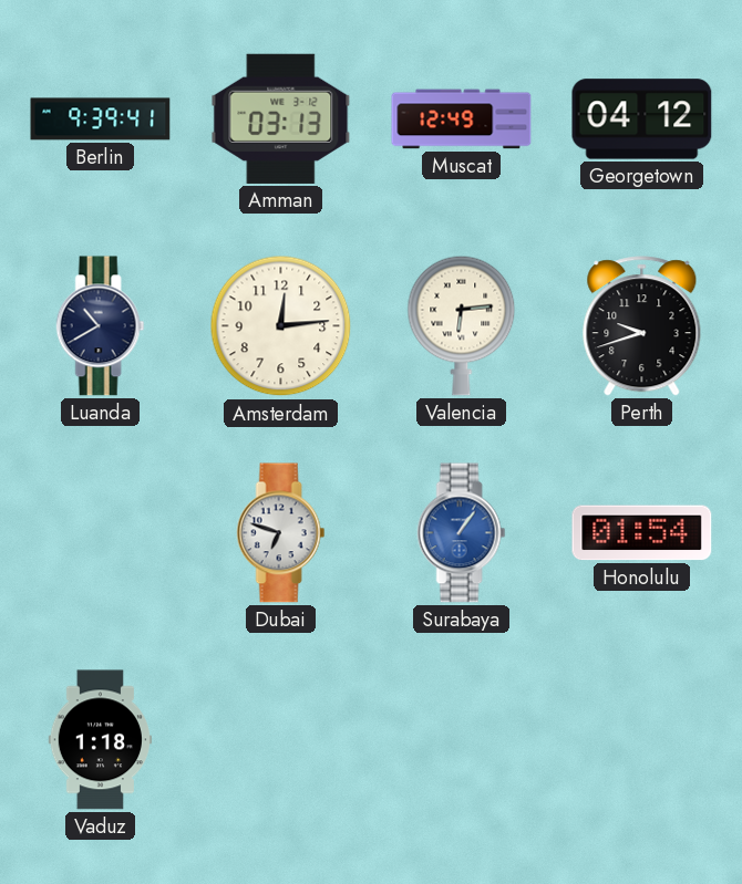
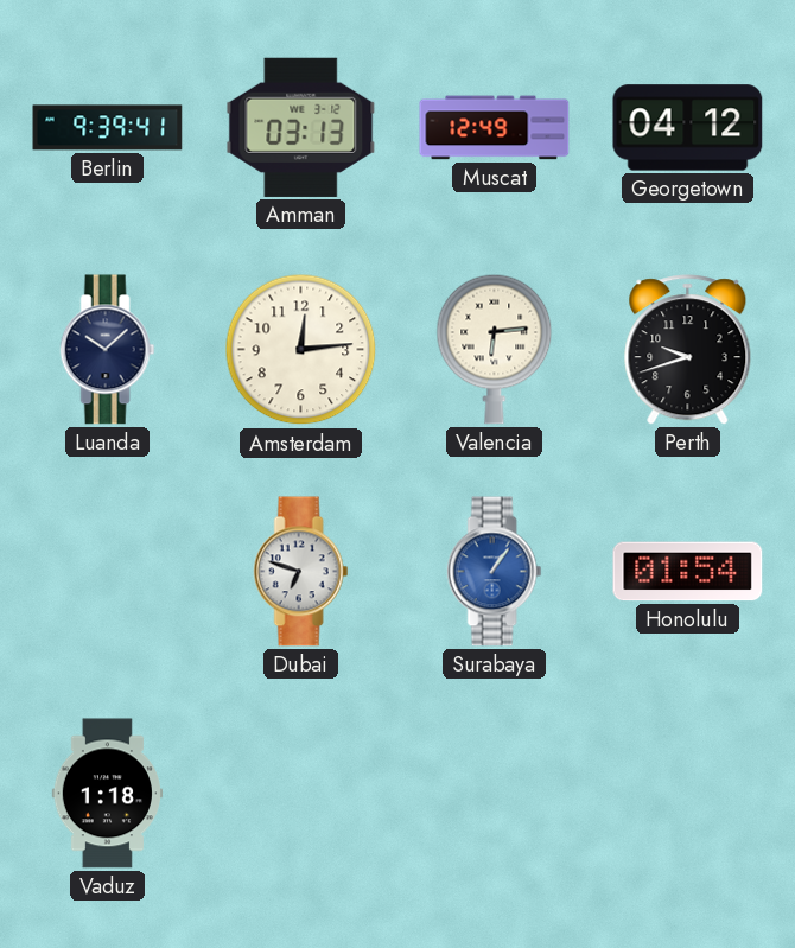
Luanda: 10:40 -> 10:08
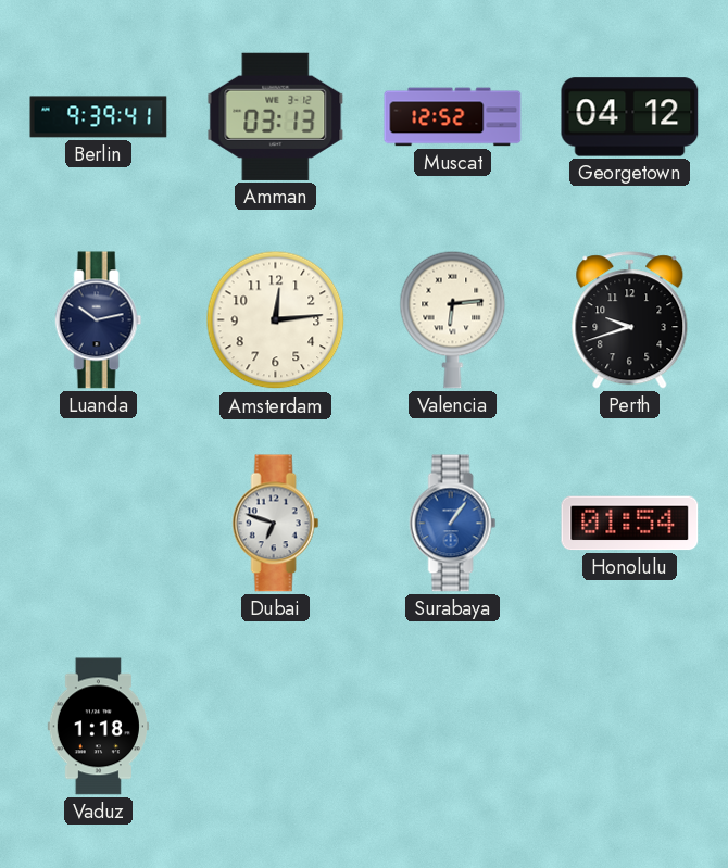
Muscat: 12:49 -> 12:52
Luanda: 10:08 -> 10:13
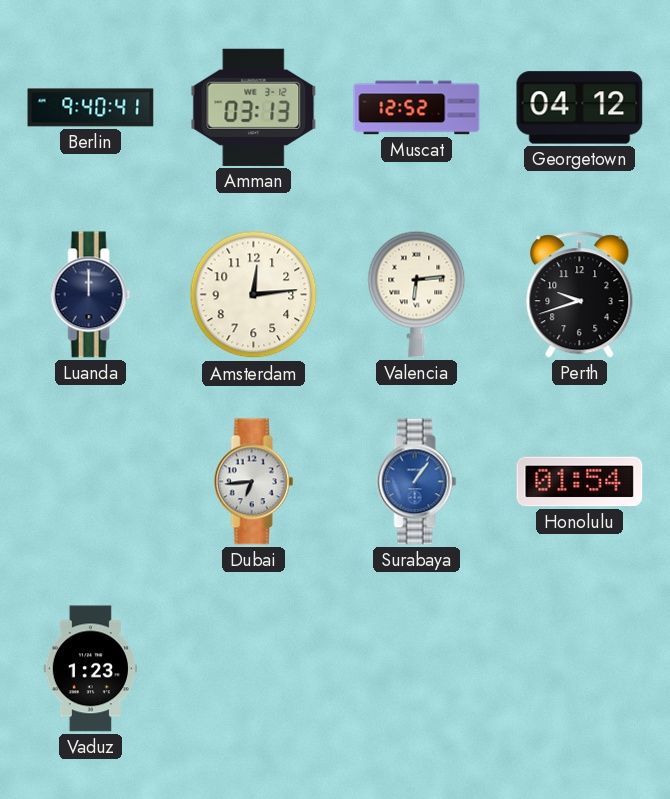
Berlin: 9:39 -> 9:40
Luanda: 10:13 -> 12:00
Dubai: 6:48 -> 6:44
Vaduz: 1:18 -> 1:23
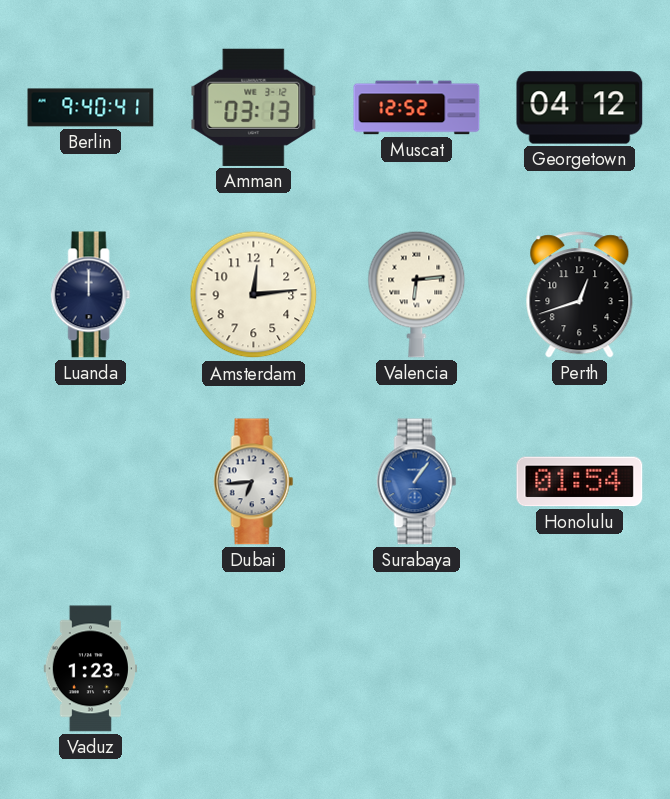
Perth: 9:42 -> 12:42
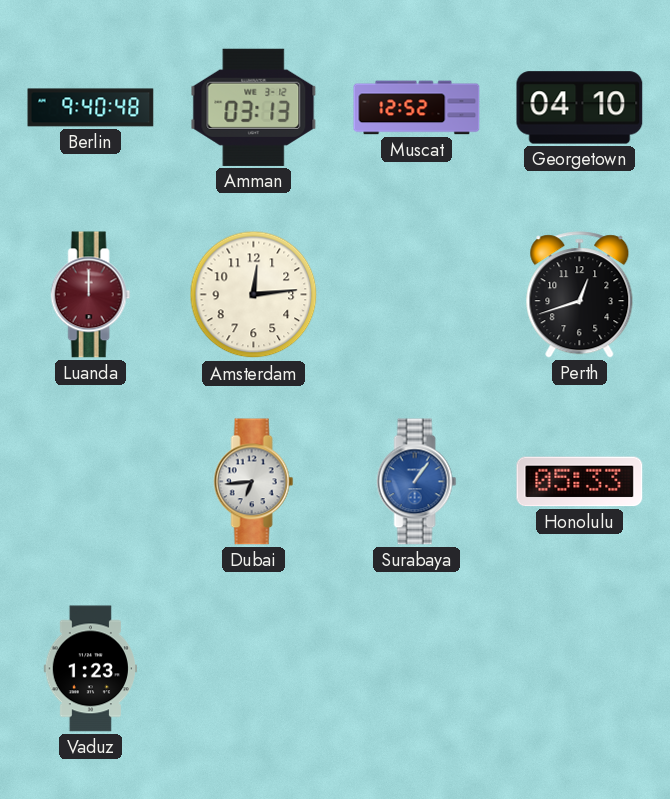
Berlin: 9:40:41 -> 9:40:48
Georgetown: 04:12 -> 04:10
Luanda dial: navy -> burgundy
Valencia: 6:14 -> none
Honolulu: 01:54 -> 05:33
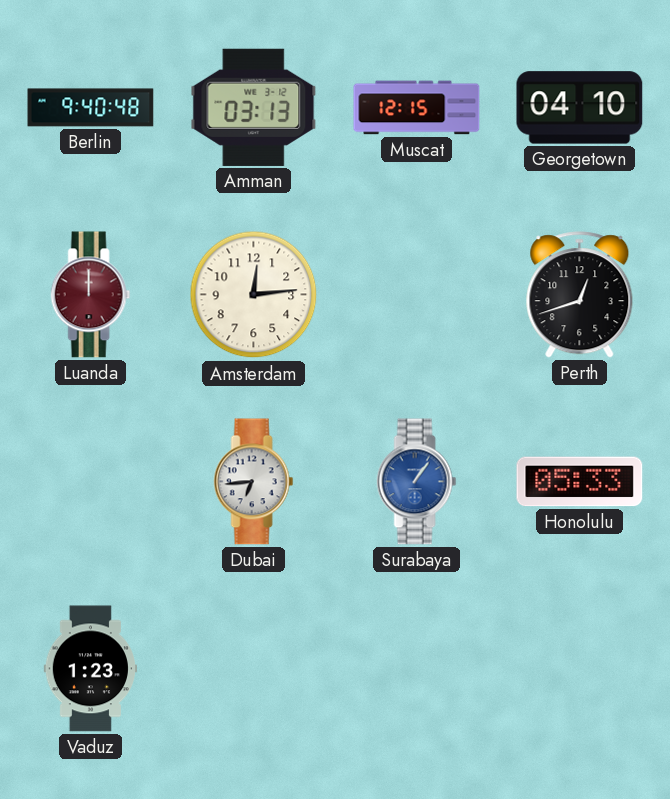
Muscat: 12:52 -> 12:15
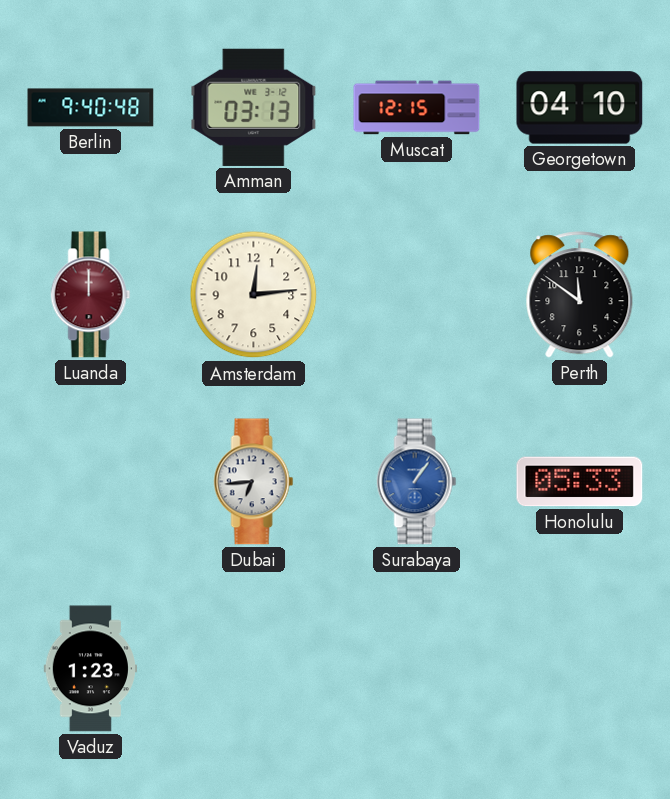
Perth: 12:42 -> 11:51
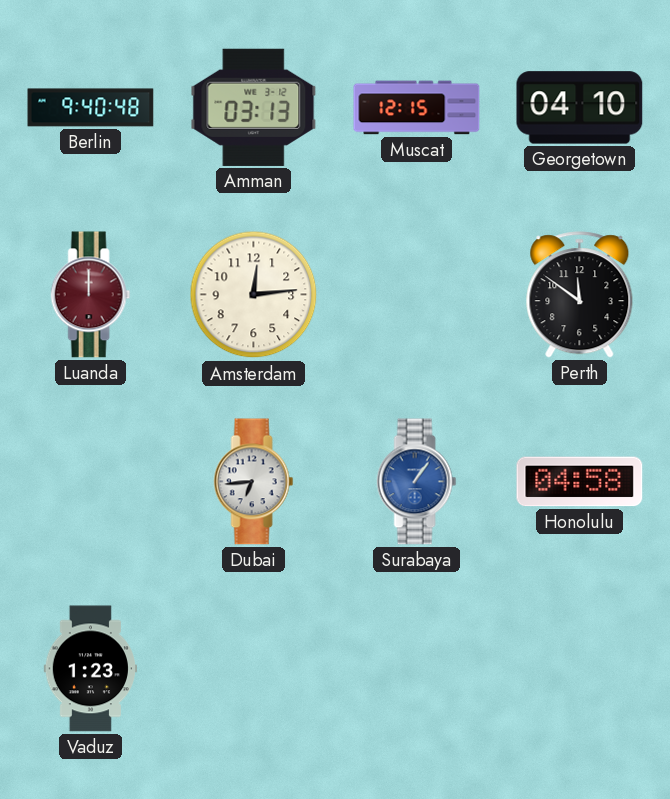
Honolulu: 05:33 -> 04:58
